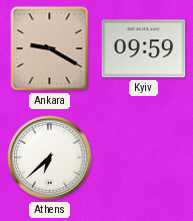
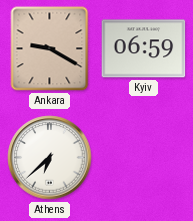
Kyiv: 09:59 -> 06:59
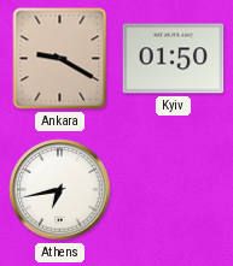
Kyiv: 06:59 -> 01:50
Athens: 6:38 -> 6:43
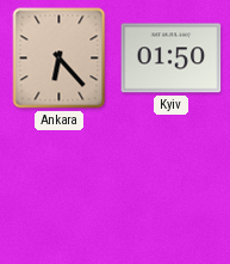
Ankara: 9:20 -> 6:23
Athens: 6:43 -> none
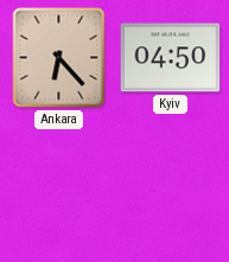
Kyiv: 01:50 -> 04:50
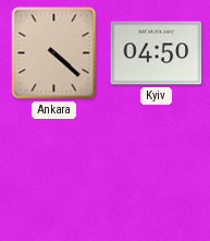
Ankara: 6:23 -> 4:22
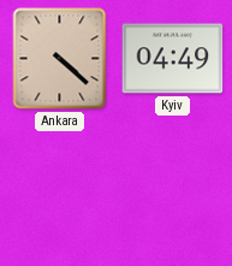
Kyiv: 04:50 -> 04:49
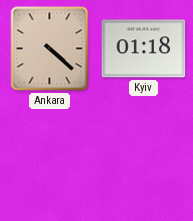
Kyiv: 04:49 -> 01:18
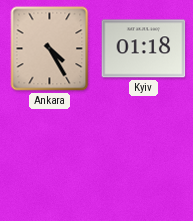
Ankara: 4:22 -> 4:25
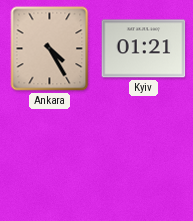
Kyiv: 01:18 -> 01:21
